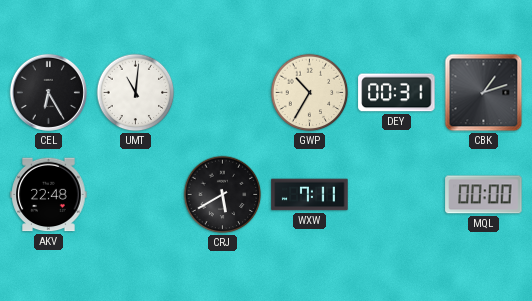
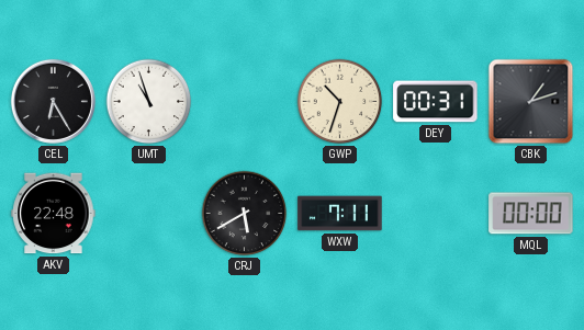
UMT: 11:01 -> 10:57
GWP: 10:35 -> 10:33
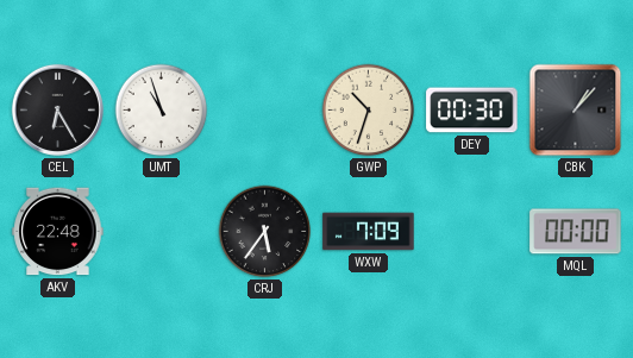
DEY: 00:31 -> 00:30
CBK: 1:12 -> 1:07
CRJ: 5:40 -> 5:36
WXW: 7:11 -> 7:09
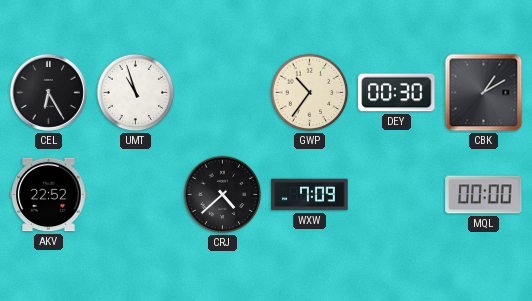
GWP: 10:33 -> 10:36
CBK: 1:07 -> 1:10
AKV: 22:48 -> 22:52
CRJ: 5:36 -> 4:38
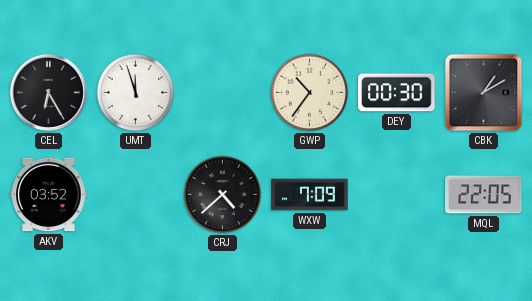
UMT: 10:57 -> 11:57
AKV: 22:52 -> 03:52
MQL: 00:00 -> 22:05
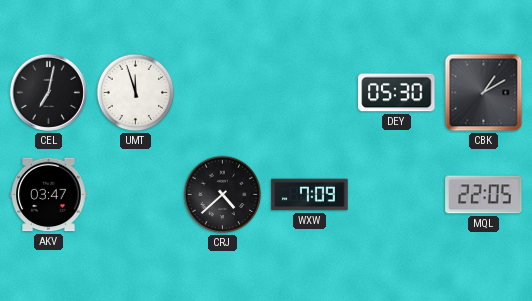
CEL: 6:25 -> 7:02
GWP: 10:36 -> none
DEY: 00:30 -> 05:30
AKV: 03:52 -> 03:47
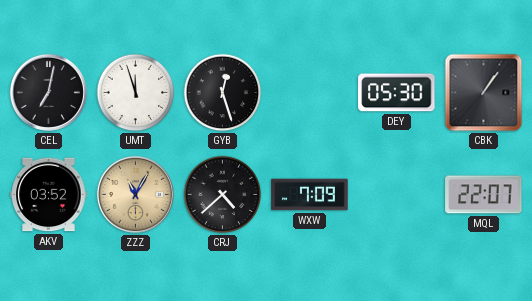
GYB: none -> 12:27
CBK: 1:10 -> 1:06
AKV: 03:47 -> 03:52
ZZZ: none -> 11:05
MQL: 22:05 -> 22:07
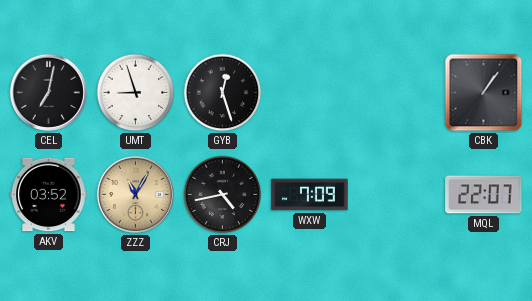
UMT: 11:57 -> 8:57
DEY: 05:30 -> none
CRJ: 4:38 -> 4:43
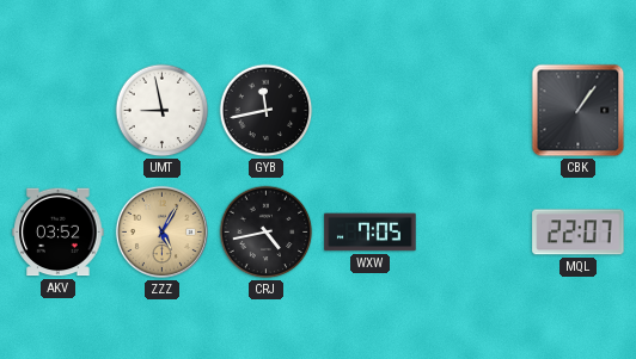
CEL: 7:02 -> none
UMT: 8:57 -> 8:58
GYB: 12:27 -> 11:43
ZZZ: 11:05 -> 5:05
WXW: 7:09 -> 7:05
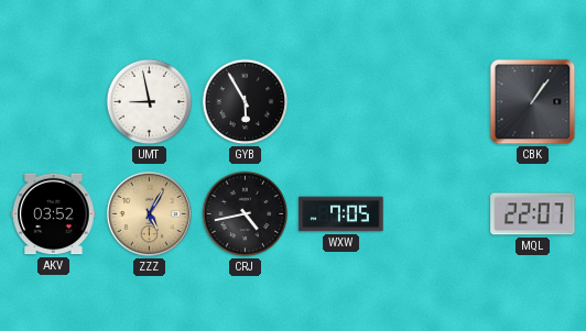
GYB: 11:43 -> 5:55
